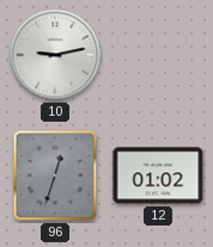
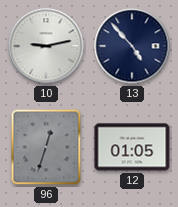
13: none -> 4:53
12: 01:02 -> 01:05
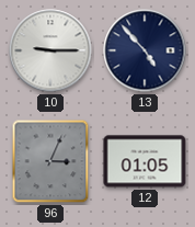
10: 9:13 -> 9:15
96: 12:33 -> 3:04
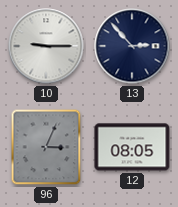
13: 4:53 -> 2:53
12: 01:05 -> 08:05
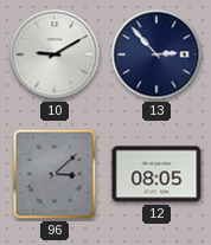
10: 9:15 -> 9:10
96: 3:04 -> 3:08
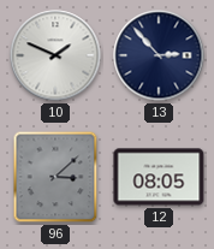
10: 9:10 -> 1:49
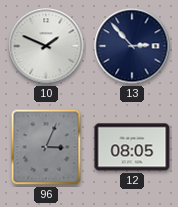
96: 3:08 -> 3:04
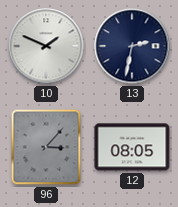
13: 2:53 -> 2:32
96: 3:04 -> 3:07
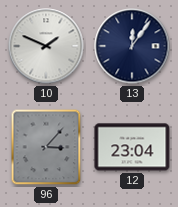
13: 2:32 -> 12:06
12: 08:05 -> 23:04
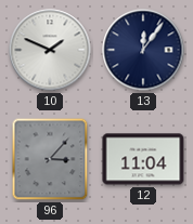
12: 23:04 -> 11:04
